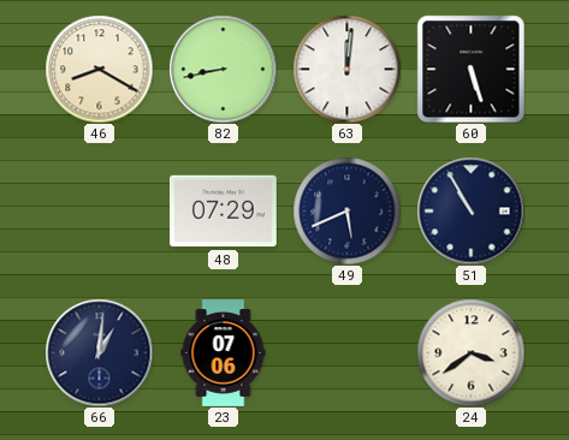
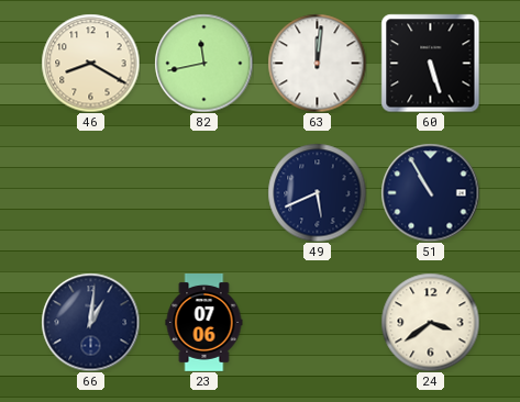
82: 8:43 -> 11:43
48: 07:29 -> none
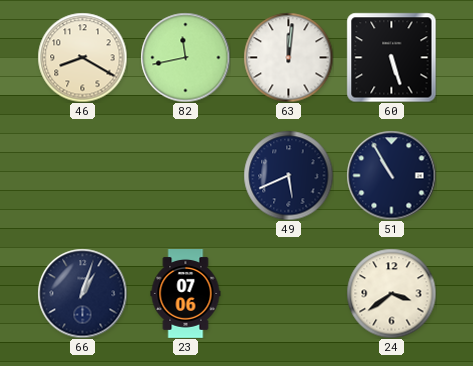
66: 1:01 -> 1:03
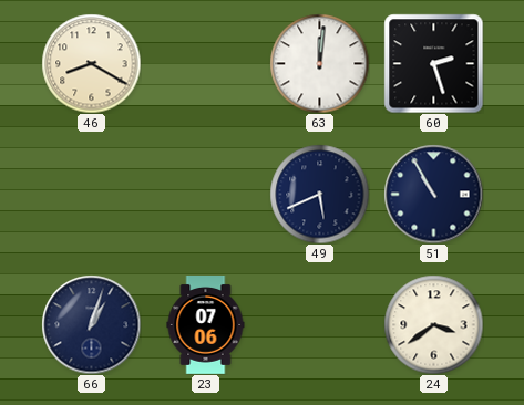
82: 11:43 -> none
60: 5:27 -> 2:27
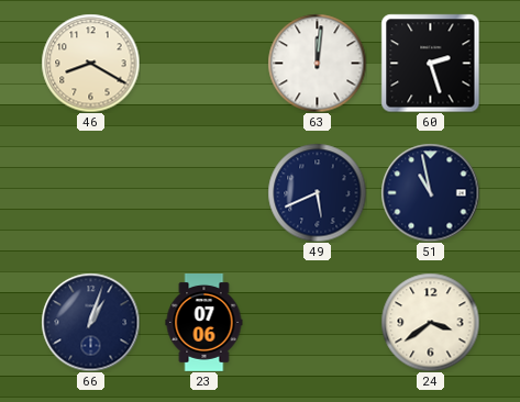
51: 10:55 -> 10:58
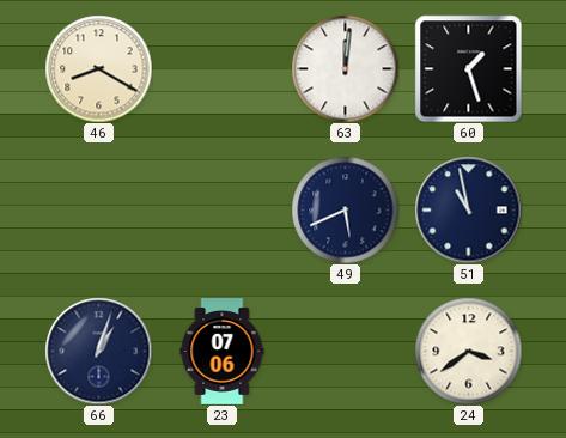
60: 2:27 -> 1:27
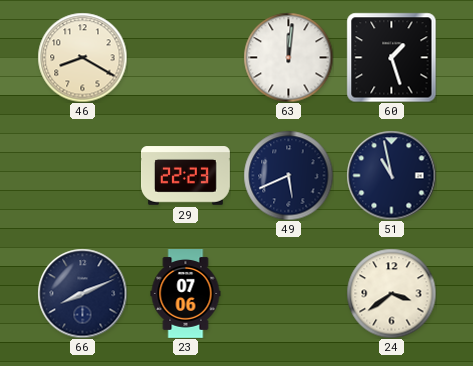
29: none -> 22:23
66: 1:03 -> 8:11
